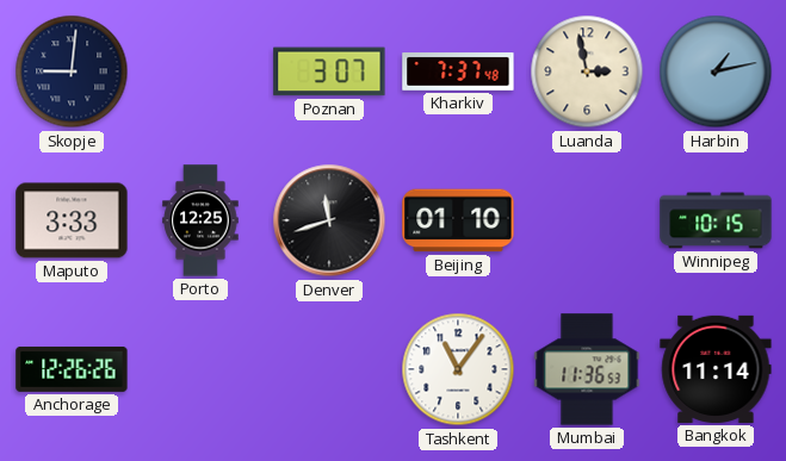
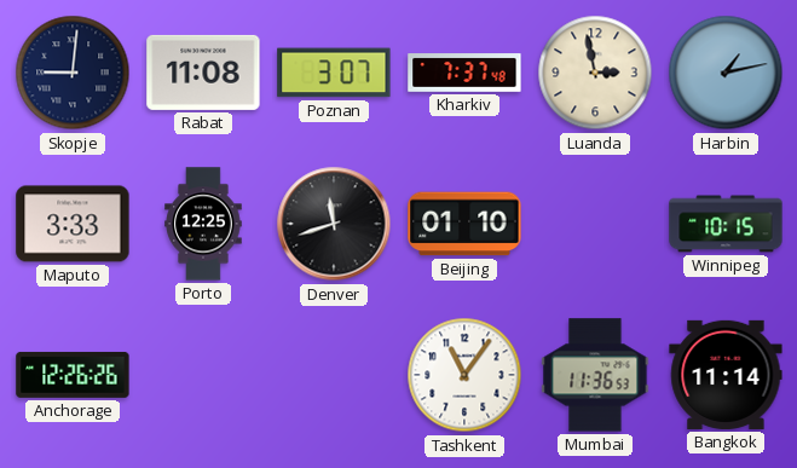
Rabat: none -> 11:08
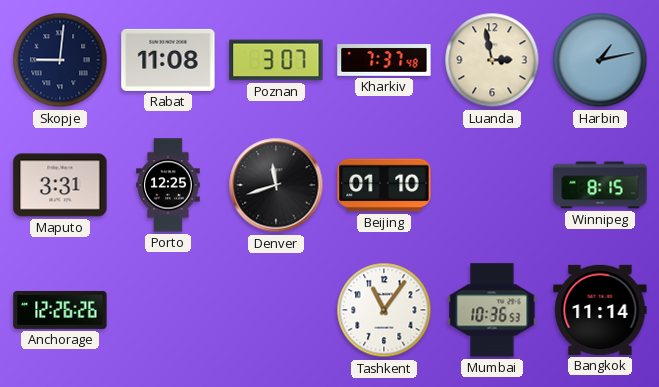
Maputo: 3:33 -> 3:31
Winnipeg: 10:15 -> 8:15
Mumbai: 11:36 -> 10:36
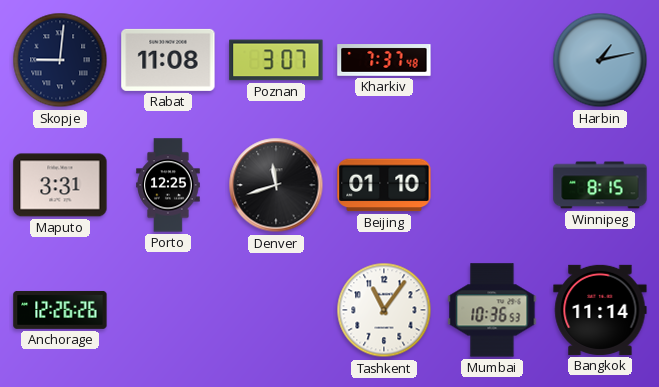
Luanda: 2:58 -> none
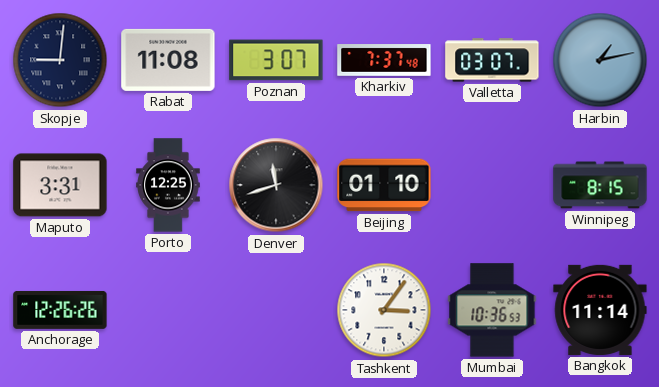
Valletta: none -> 03:07
Tashkent: 11:06 -> 3:06
